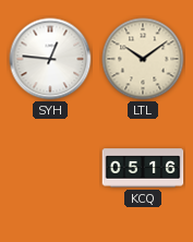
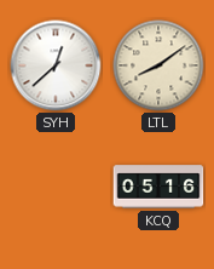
SYH: 12:46 -> 12:38
LTL: 10:09 -> 8:09
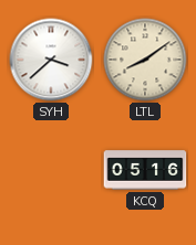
SYH: 12:38 -> 3:38
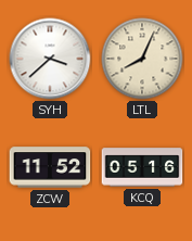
LTL: 8:09 -> 8:04
ZCW: none -> 11:52
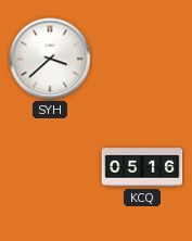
LTL: 8:04 -> none
ZCW: 11:52 -> none
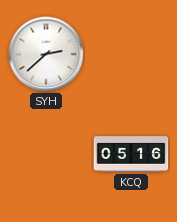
SYH: 3:38 -> 2:38
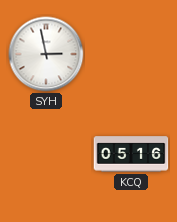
SYH: 2:38 -> 2:58
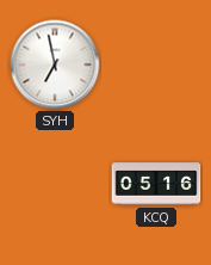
SYH: 2:58 -> 6:58
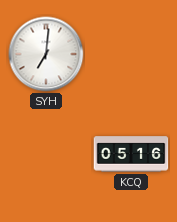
SYH: 6:58 -> 7:01
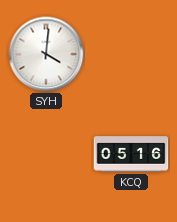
SYH: 7:01 -> 4:01
